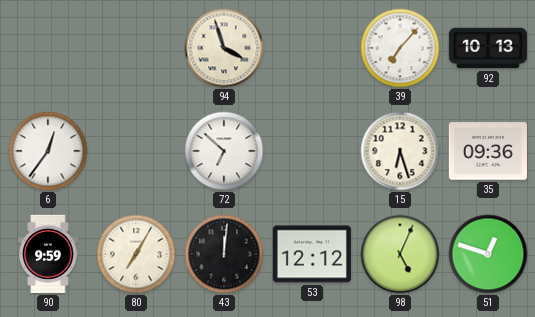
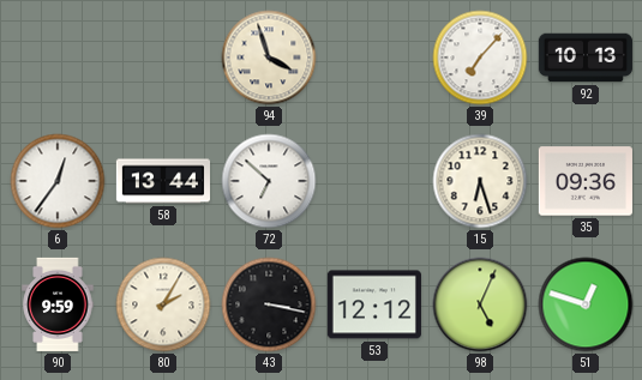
58: none -> 13:44
80: 7:05 -> 2:05
43: 12:01 -> 3:17
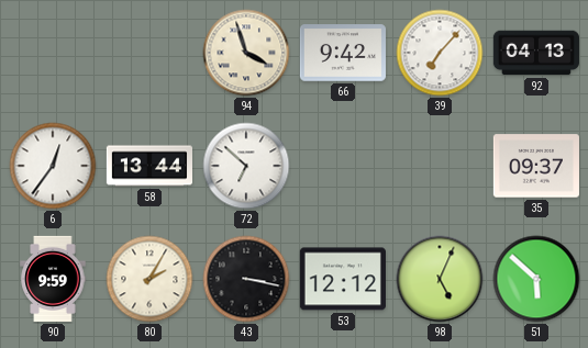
66: none -> 9:42
92: 10:13 -> 04:13
15: 6:27 -> none
35: 09:36 -> 09:37
51: 12:48 -> 5:52
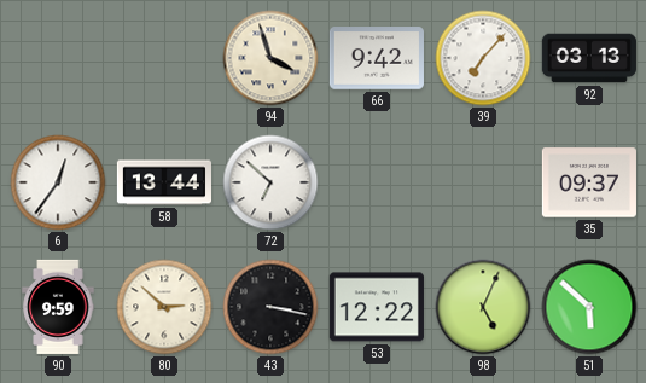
92: 04:13 -> 03:13
80: 2:05 -> 2:52
53: 12:12 -> 12:22
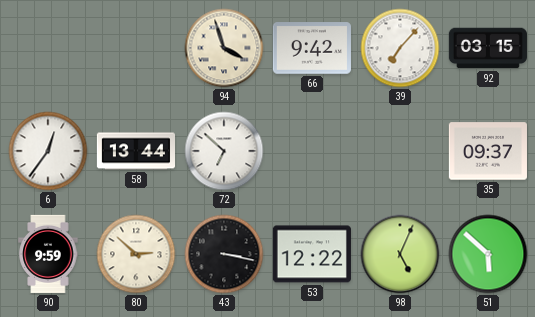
92: 03:13 -> 03:15
